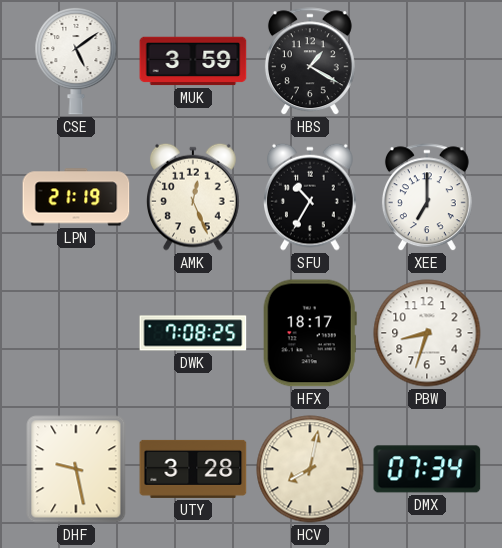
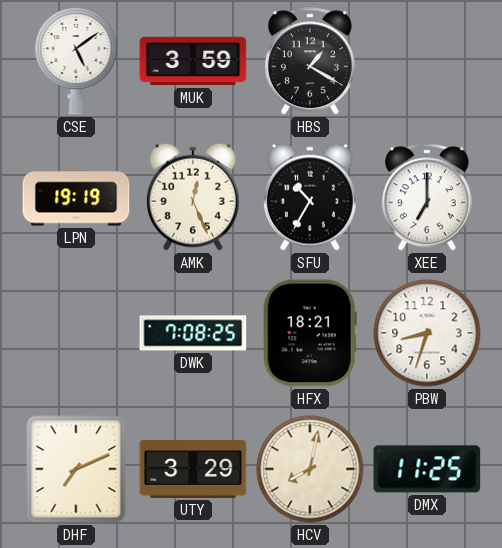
LPN: 21:19 -> 19:19
HFX: 18:17 -> 18:21
DHF: 9:28 -> 7:11
UTY: 3:28 -> 3:29
DMX: 07:34 -> 11:25
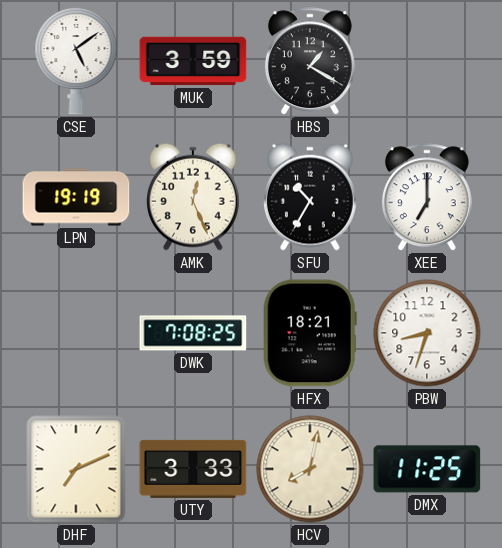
UTY: 3:29 -> 3:33
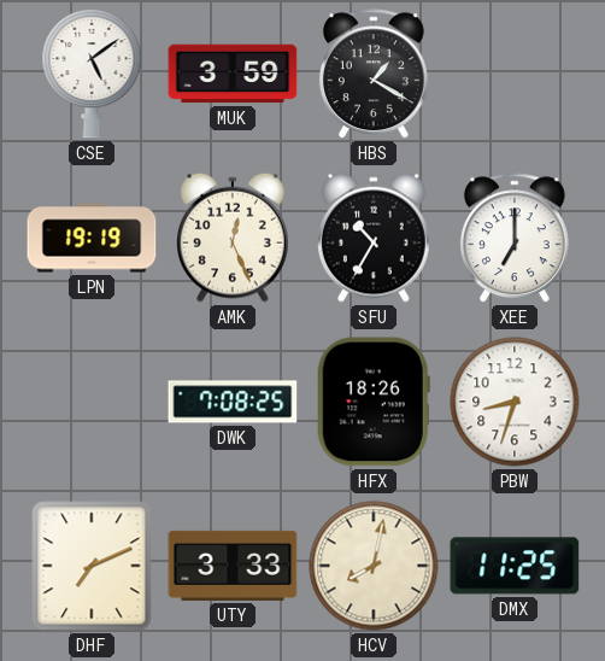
HFX: 18:21 -> 18:26
